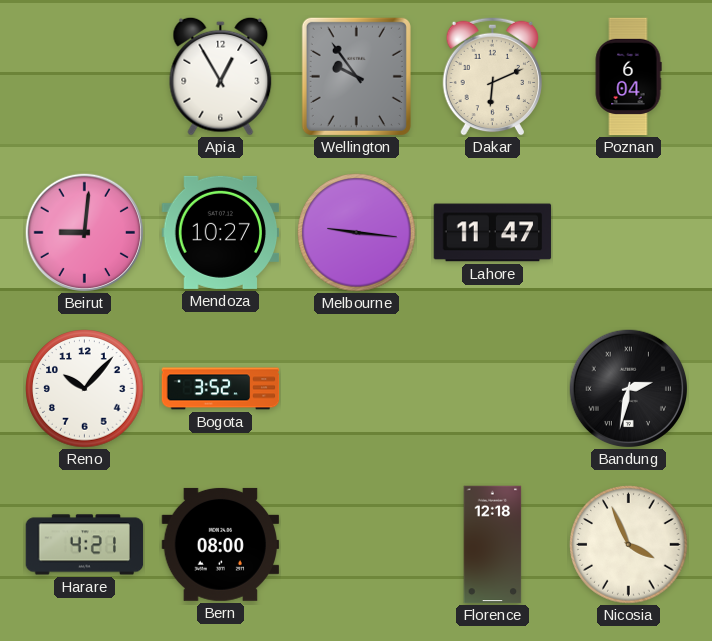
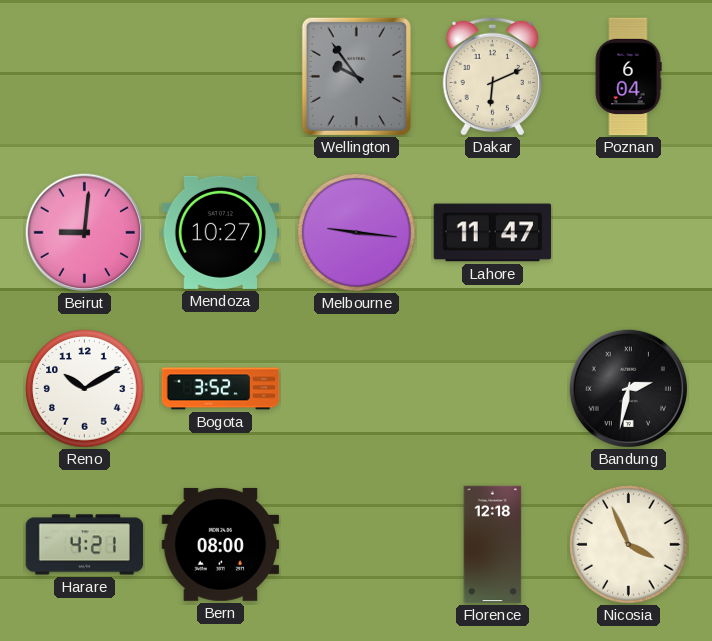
Apia: 12:55 -> none
Reno: 10:07 -> 10:10
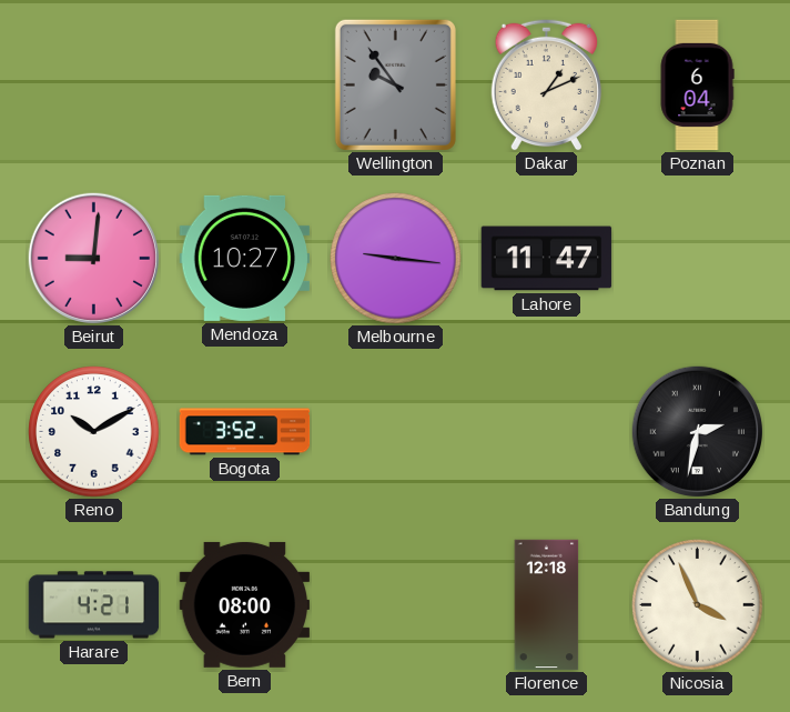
Dakar: 6:11 -> 1:11
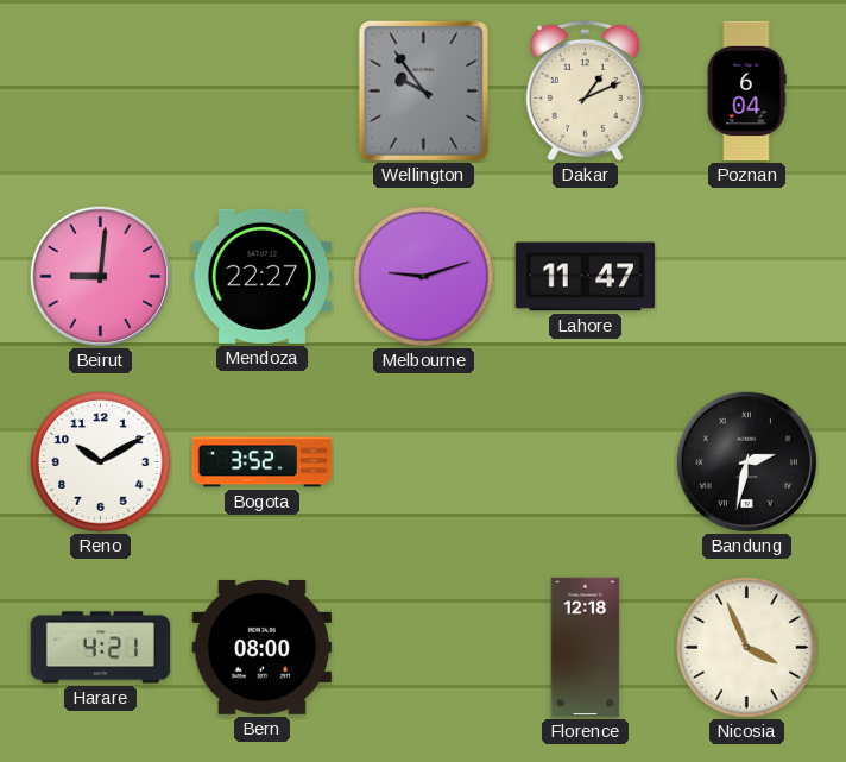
Mendoza: 10:27 -> 22:27
Melbourne: 9:16 -> 9:12
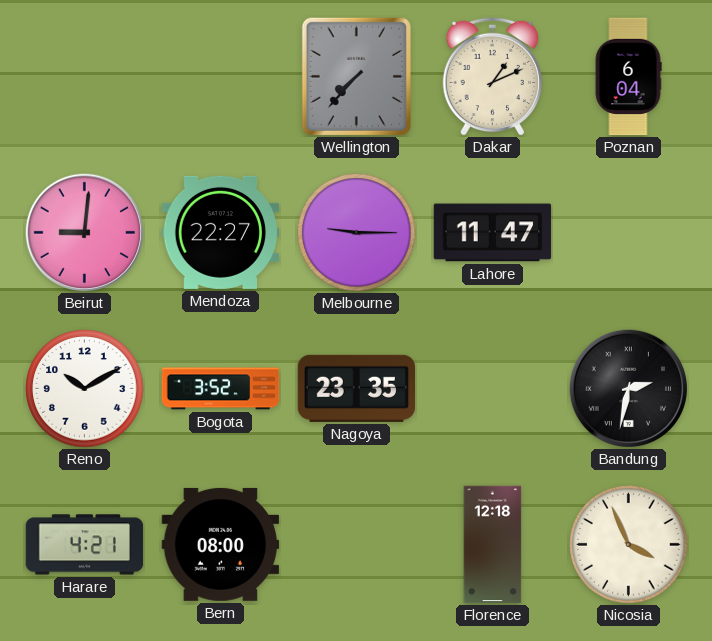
Wellington: 9:54 -> 7:37
Melbourne: 9:12 -> 9:15
Nagoya: none -> 23:35
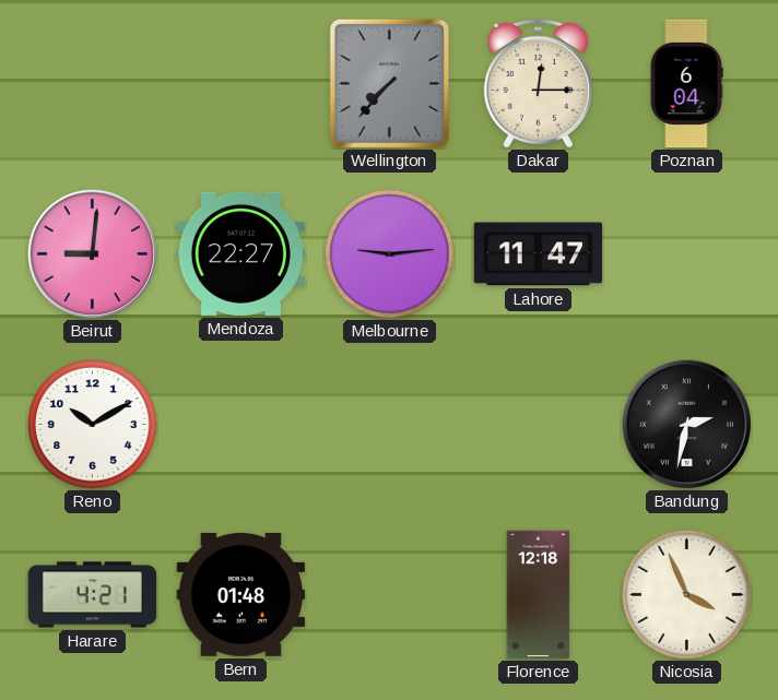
Dakar: 1:11 -> 12:15
Melbourne: 9:15 -> 9:14
Bogota: 3:52 -> none
Nagoya: 23:35 -> none
Bern: 08:00 -> 01:48
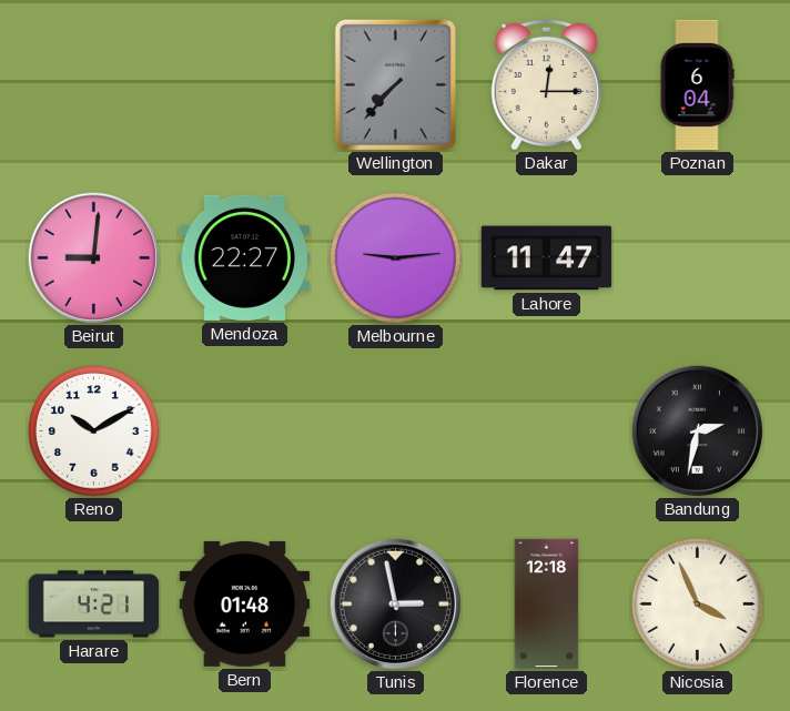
Tunis: none -> 2:58
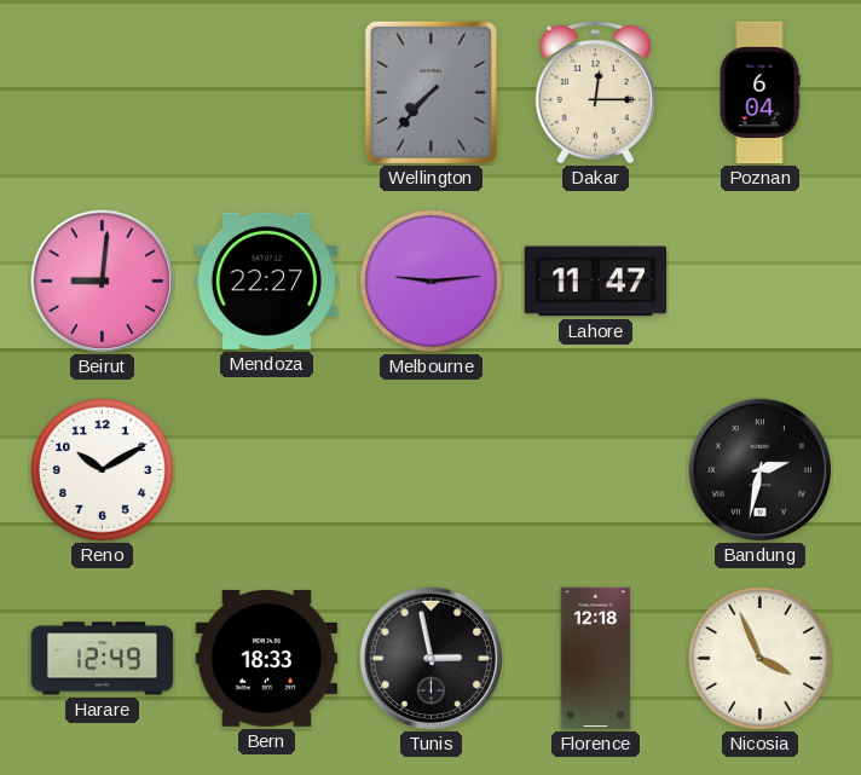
Harare: 4:21 -> 12:49
Bern: 01:48 -> 18:33
